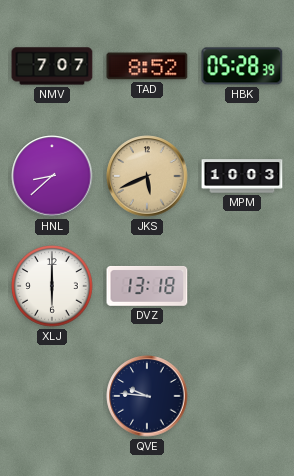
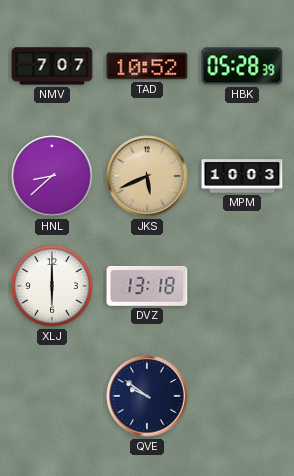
TAD: 8:52 -> 10:52
QVE: 9:46 -> 9:51
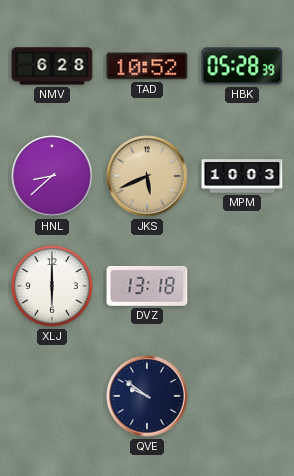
NMV: 7:07 -> 6:28
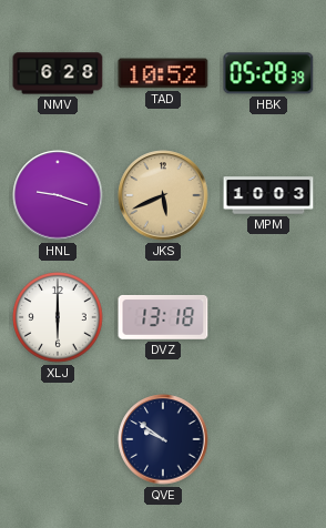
HNL: 8:38 -> 9:18
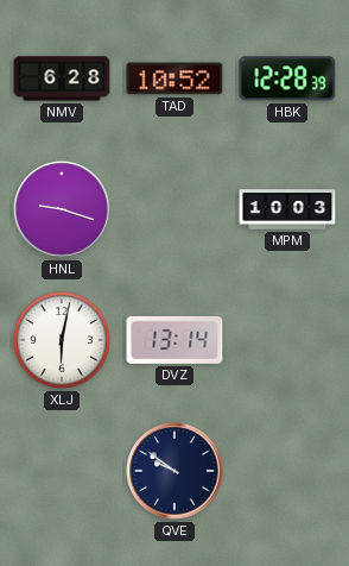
HBK: 05:28 -> 12:28
JKS: 5:41 -> none
XLJ: 6:00 -> 6:02
DVZ: 13:18 -> 13:14
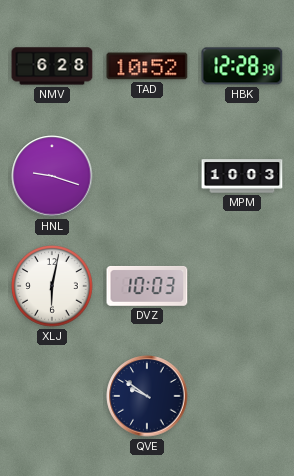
DVZ: 13:14 -> 10:03
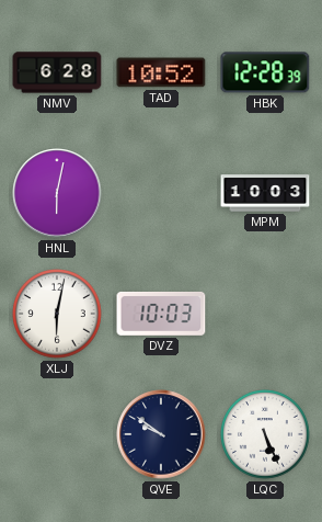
HNL: 9:18 -> 6:02
LQC: none -> 5:26
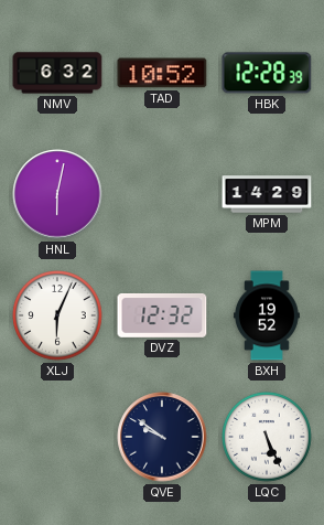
NMV: 6:28 -> 6:32
MPM: 10:03 -> 14:29
XLJ: 6:02 -> 6:04
DVZ: 10:03 -> 12:32
BXH: none -> 19:52
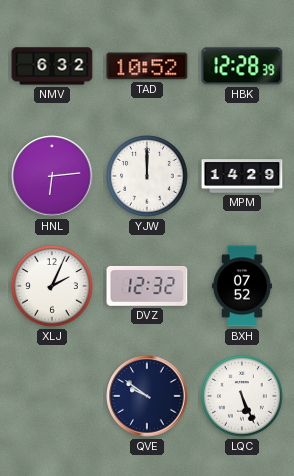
HNL: 6:02 -> 6:14
YJW: none -> 12:00
XLJ: 6:04 -> 2:04
BXH: 19:52 -> 07:52
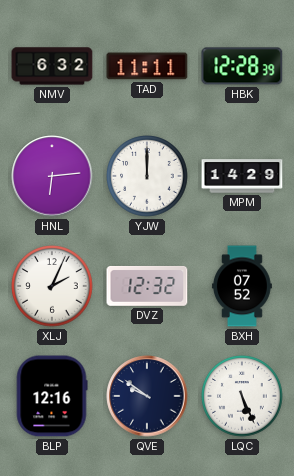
TAD: 10:52 -> 11:11
BLP: none -> 12:16
